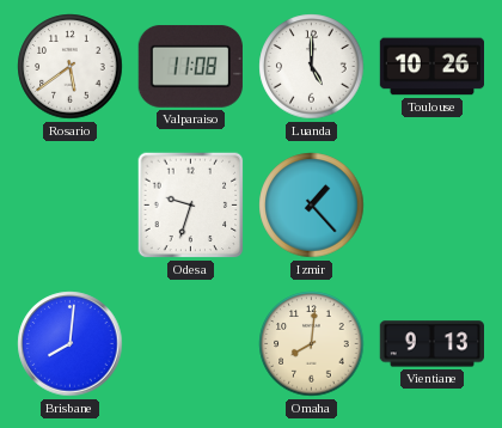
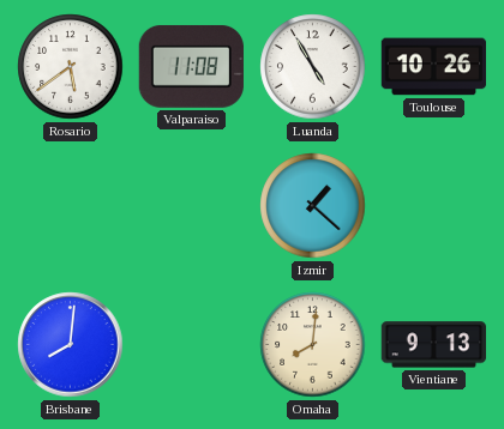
Luanda: 5:00 -> 4:55
Odesa: 9:33 -> none
Izmir: 1:23 -> 1:22
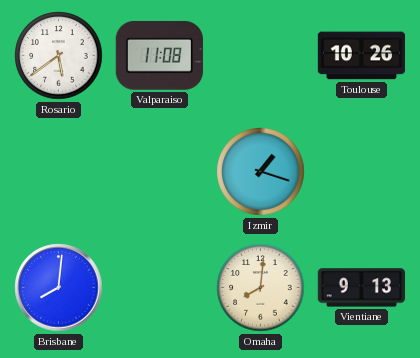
Luanda: 4:55 -> none
Izmir: 1:22 -> 1:18
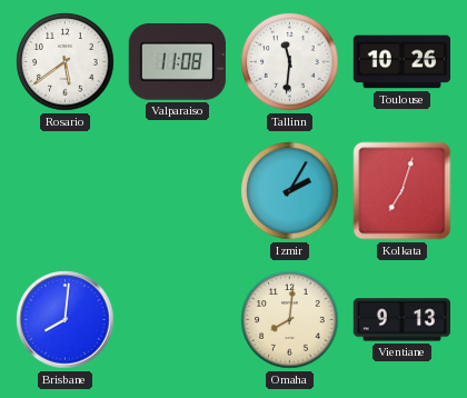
Tallinn: none -> 11:31
Izmir: 1:18 -> 2:05
Kolkata: none -> 7:03
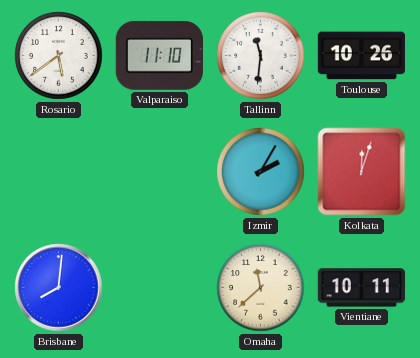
Valparaiso: 11:08 -> 11:10
Kolkata: 7:03 -> 12:03
Omaha: 8:01 -> 11:38
Vientiane: 9:13 -> 10:11
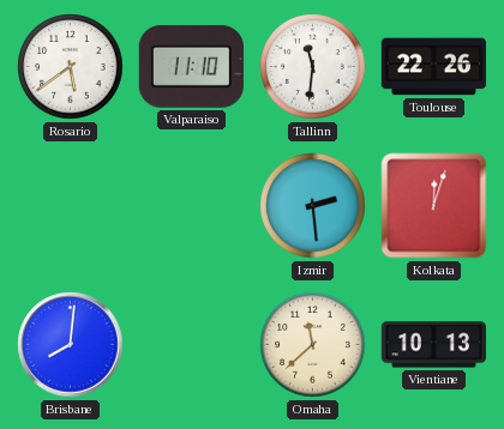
Toulouse: 10:26 -> 22:26
Izmir: 2:05 -> 2:29
Vientiane: 10:11 -> 10:13
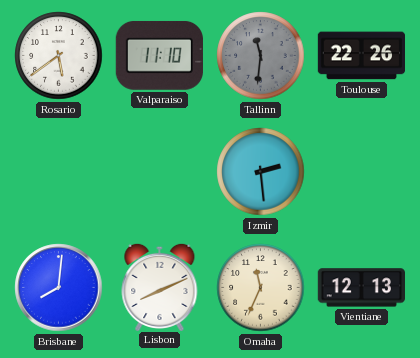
Tallinn dial: white -> grey
Kolkata: 12:03 -> none
Lisbon: none -> 8:11
Omaha: 11:38 -> 11:34
Vientiane: 10:13 -> 12:13
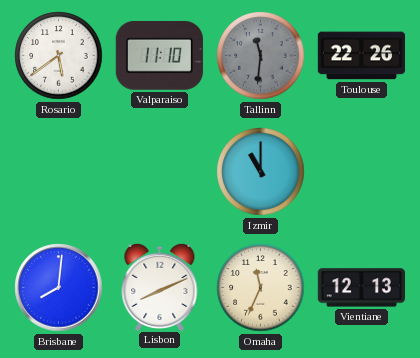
Izmir: 2:29 -> 11:00
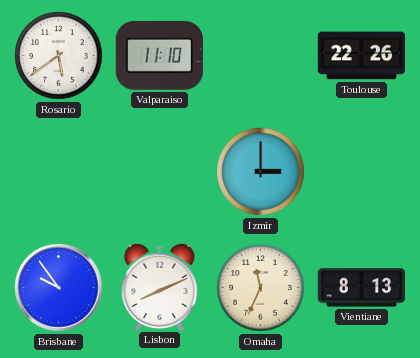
Tallinn: 11:31 -> none
Izmir: 11:00 -> 3:00
Brisbane: 8:01 -> 9:54
Vientiane: 12:13 -> 8:13
